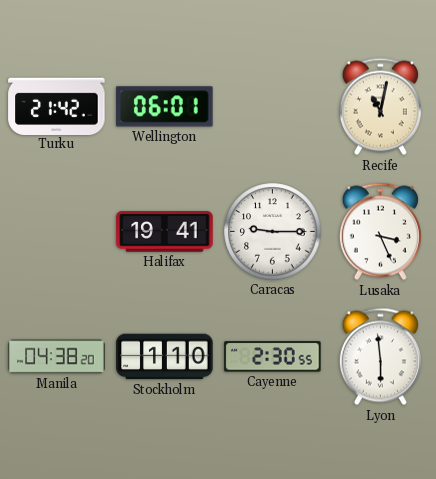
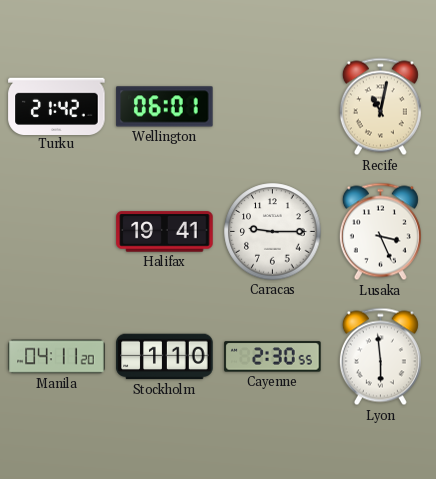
Manila: 04:38 -> 04:11
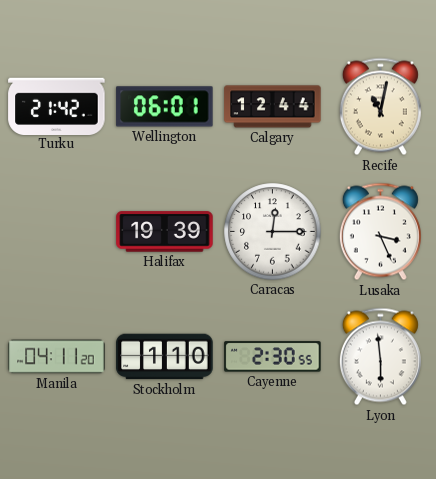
Calgary: none -> 12:44
Halifax: 19:41 -> 19:39
Caracas: 9:15 -> 12:15
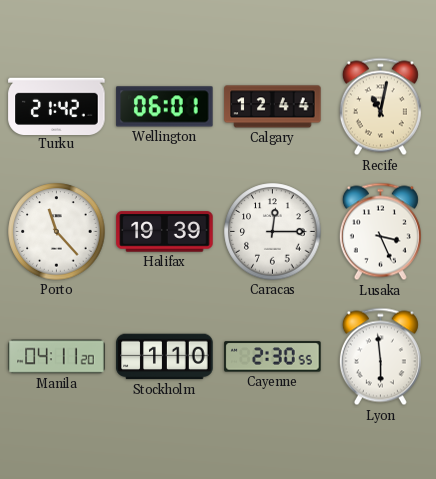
Porto: none -> 11:23
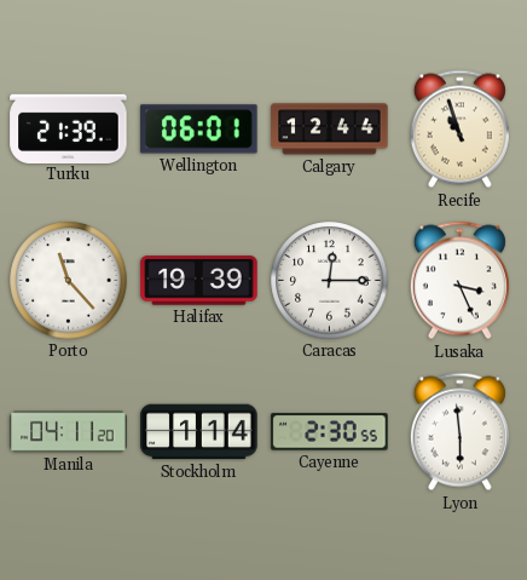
Turku: 21:42 -> 21:39
Recife: 11:02 -> 10:57
Stockholm: 1:10 -> 1:14
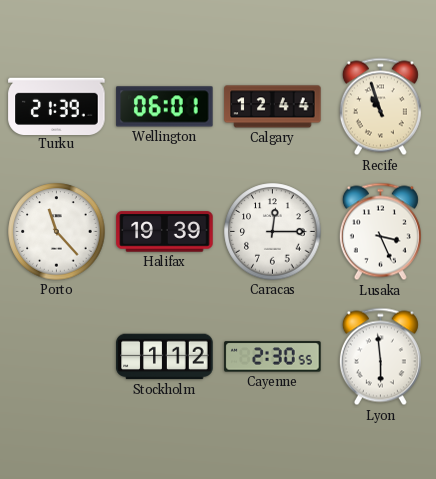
Manila: 04:11 -> none
Stockholm: 1:14 -> 1:12
